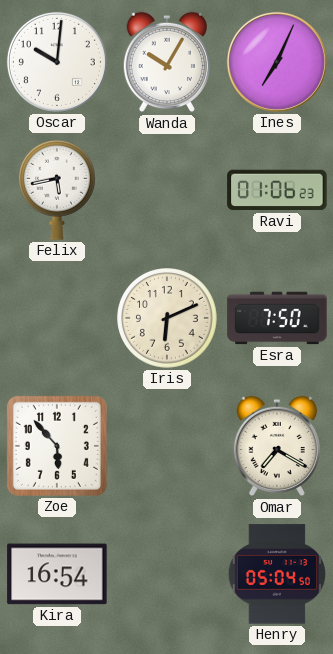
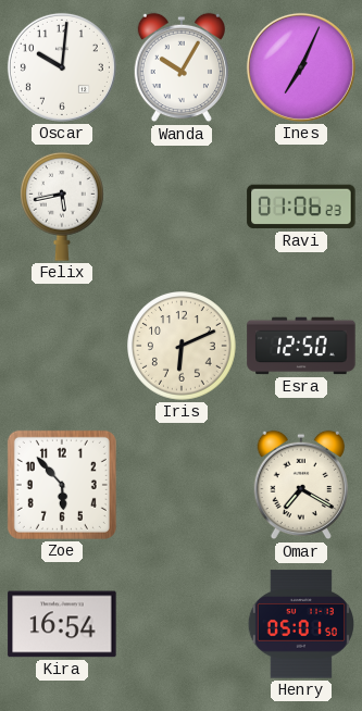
Esra: 7:50 -> 12:50
Henry: 05:04 -> 05:01
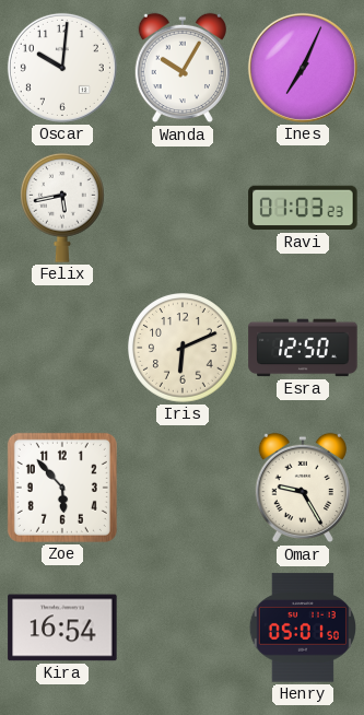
Ravi: 01:06 -> 01:03
Omar: 7:20 -> 9:25
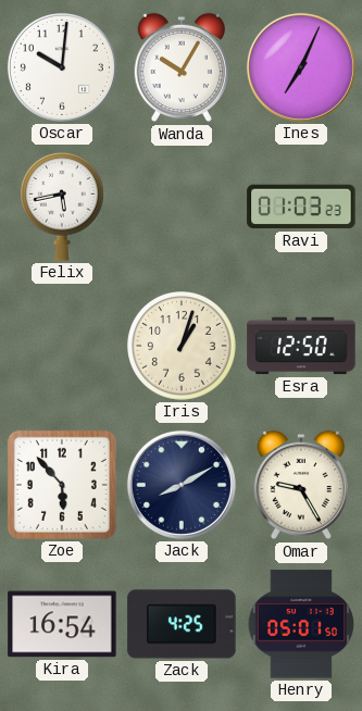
Iris: 6:11 -> 1:03
Jack: none -> 8:10
Zack: none -> 4:25
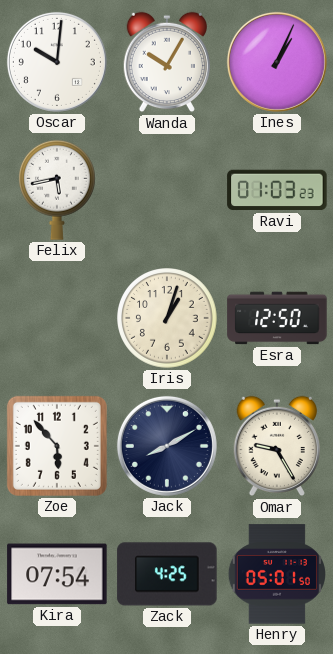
Ines: 7:04 -> 1:04
Kira: 16:54 -> 07:54
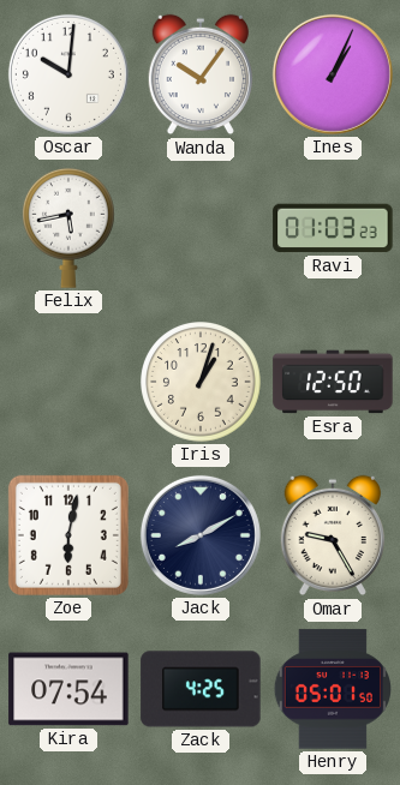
Wanda: 10:05 -> 10:06
Zoe: 5:53 -> 6:02
